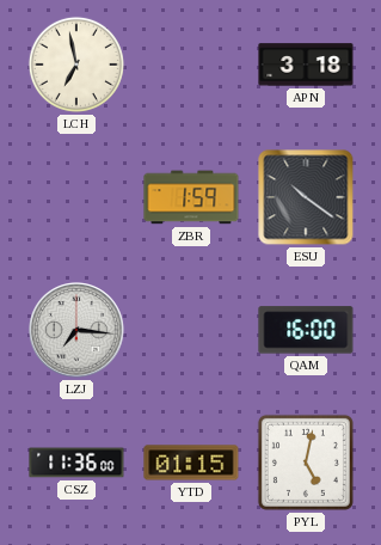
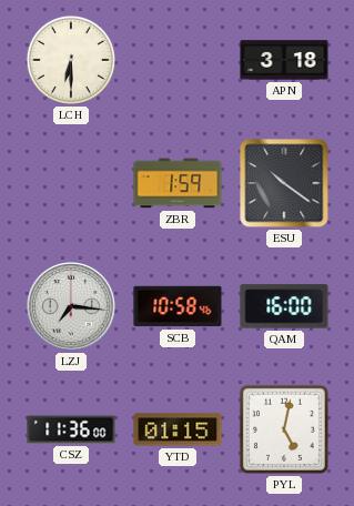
LCH: 6:58 -> 6:30
SCB: none -> 10:58
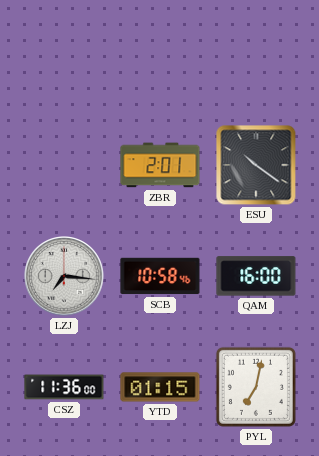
LCH: 6:30 -> none
APN: 3:18 -> none
ZBR: 1:59 -> 2:01
PYL: 5:02 -> 7:02
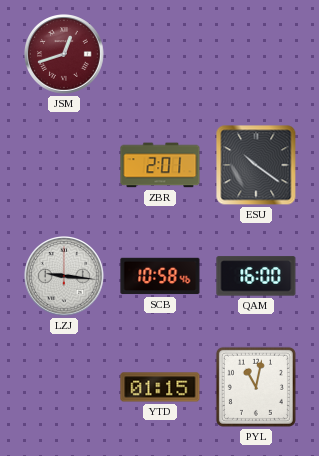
JSM: none -> 12:42
LZJ: 7:16 -> 9:16
CSZ: 11:36 -> none
PYL: 7:02 -> 11:02
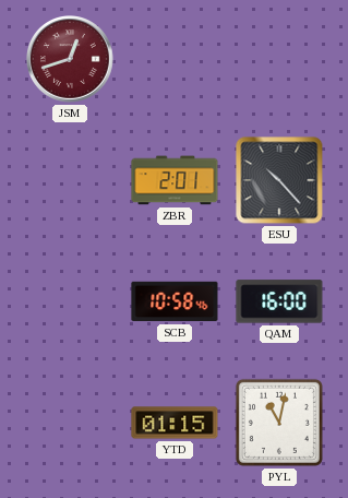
ESU: 10:21 -> 10:23
LZJ: 9:16 -> none
